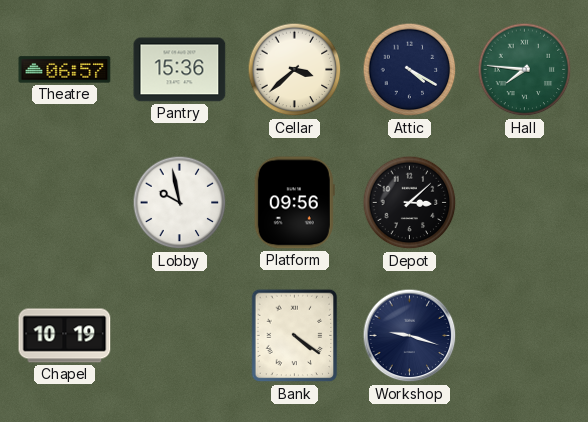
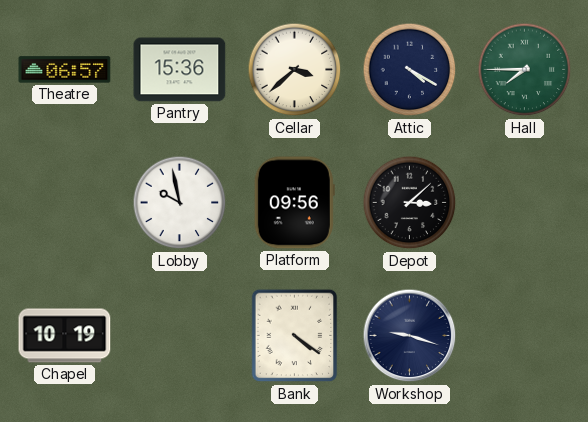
Hall: 7:46 -> 7:45
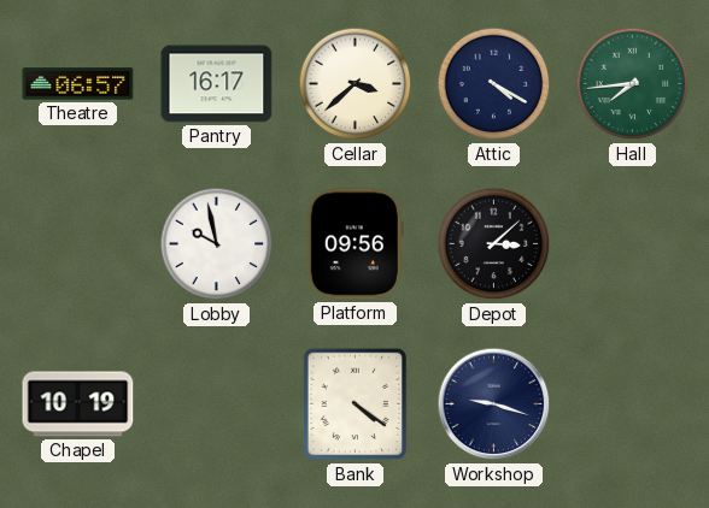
Pantry: 15:36 -> 16:17
Hall: 7:45 -> 7:44
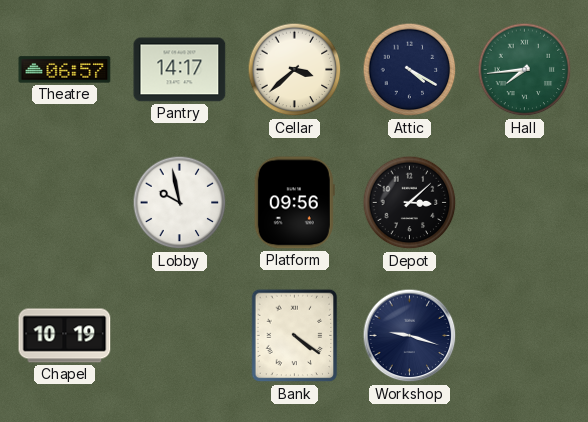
Pantry: 16:17 -> 14:17
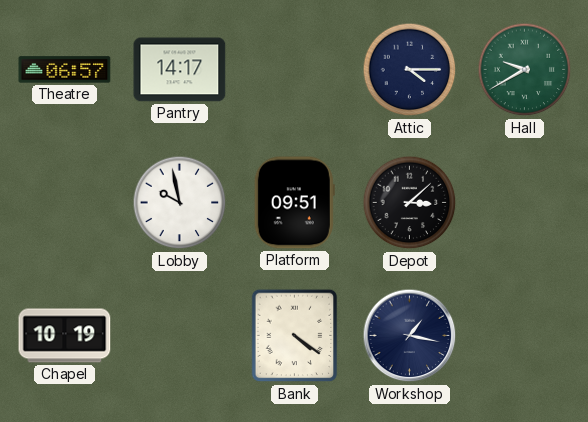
Cellar: 3:38 -> none
Attic: 4:20 -> 4:15
Hall: 7:44 -> 9:40
Platform: 09:56 -> 09:51
Workshop: 9:18 -> 1:17
